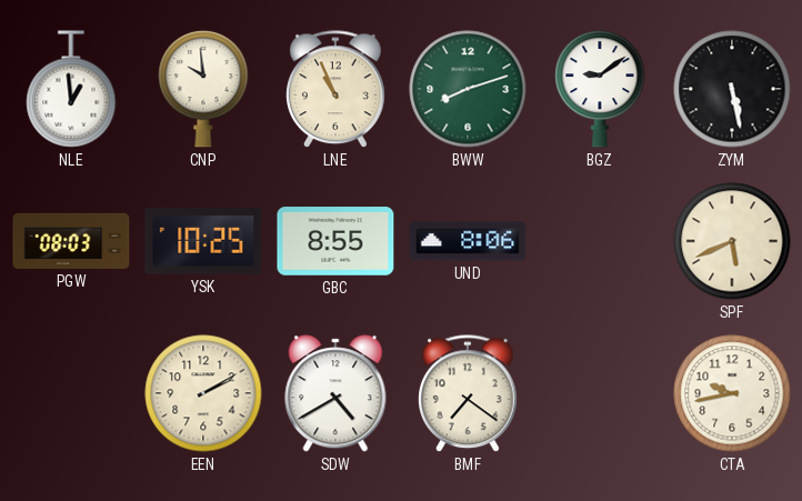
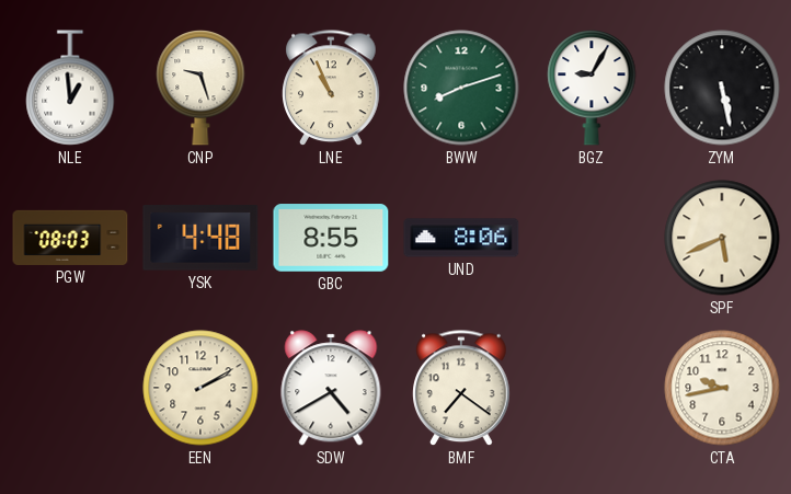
CNP: 9:59 -> 9:27
BGZ: 9:09 -> 9:05
YSK: 10:25 -> 4:48
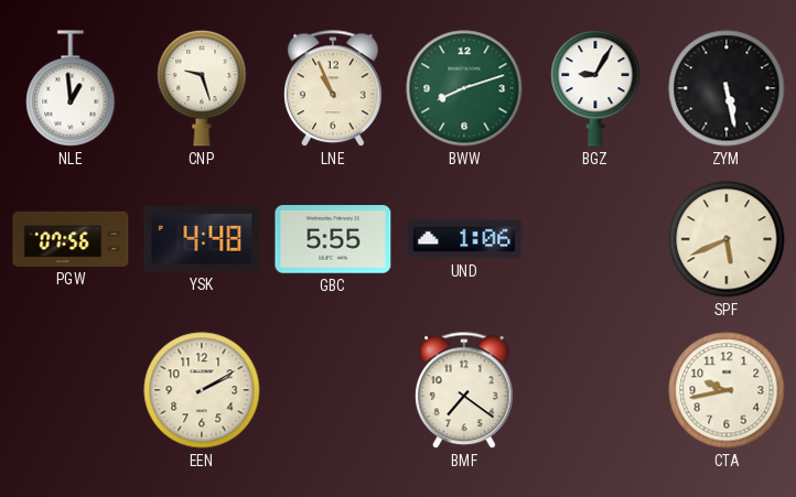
PGW: 08:03 -> 07:56
GBC: 8:55 -> 5:55
UND: 8:06 -> 1:06
SDW: 4:40 -> none
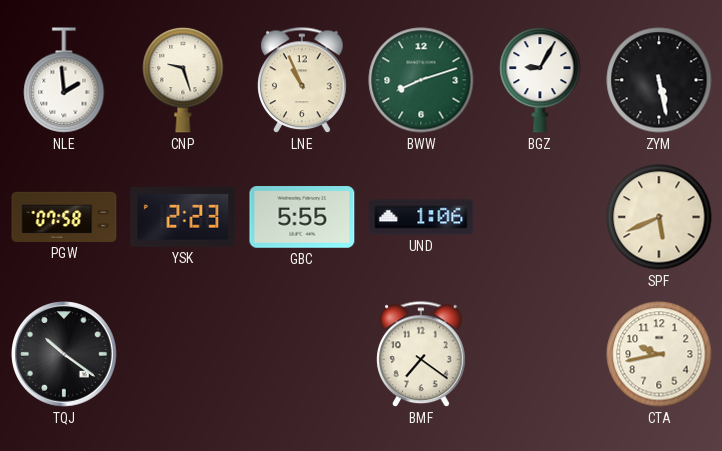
NLE: 12:59 -> 1:59
PGW: 07:56 -> 07:58
YSK: 4:48 -> 2:23
TQJ: none -> 10:21
EEN: 2:10 -> none
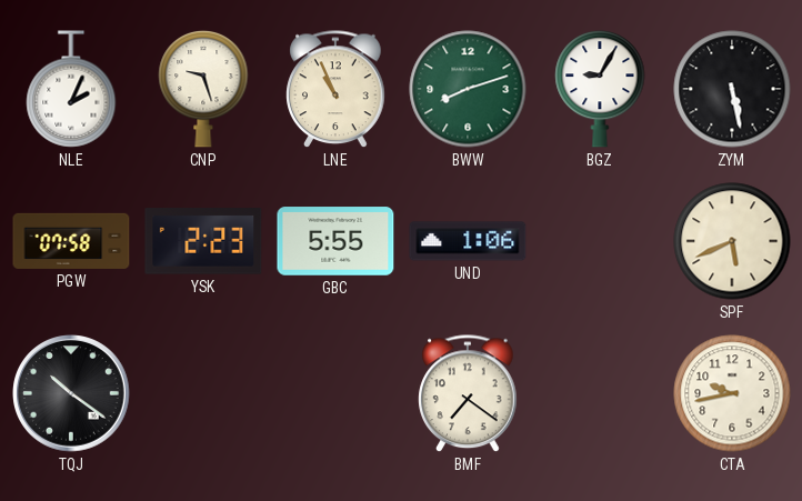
NLE: 1:59 -> 2:04
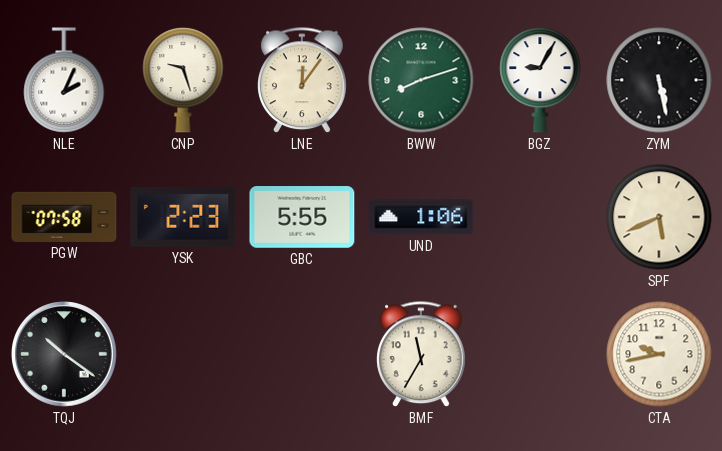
LNE: 10:56 -> 12:06
BMF: 7:21 -> 11:35
